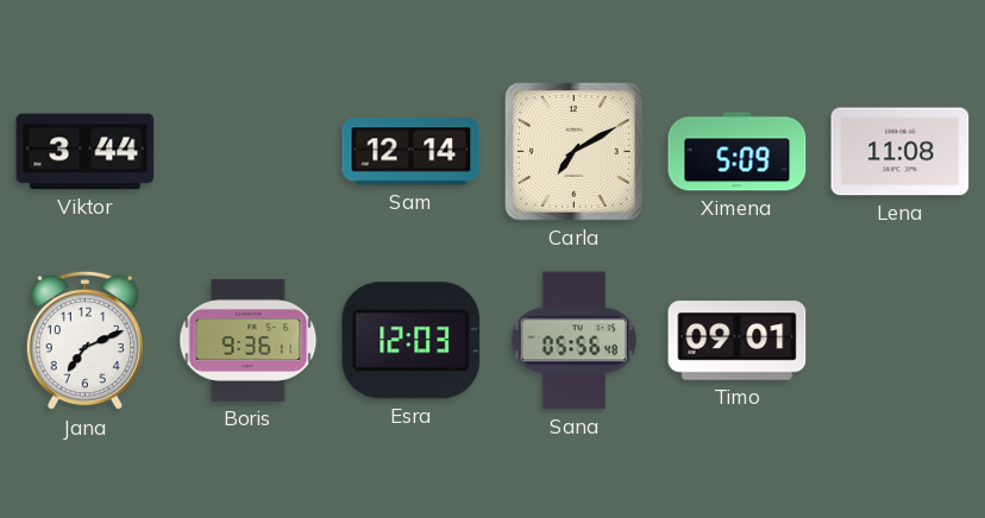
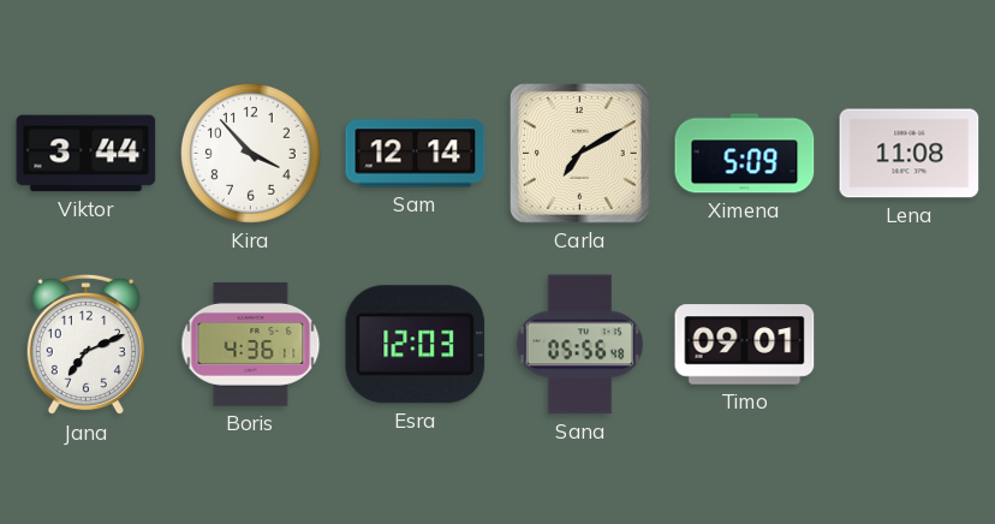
Kira: none -> 3:53
Boris: 9:36 -> 4:36
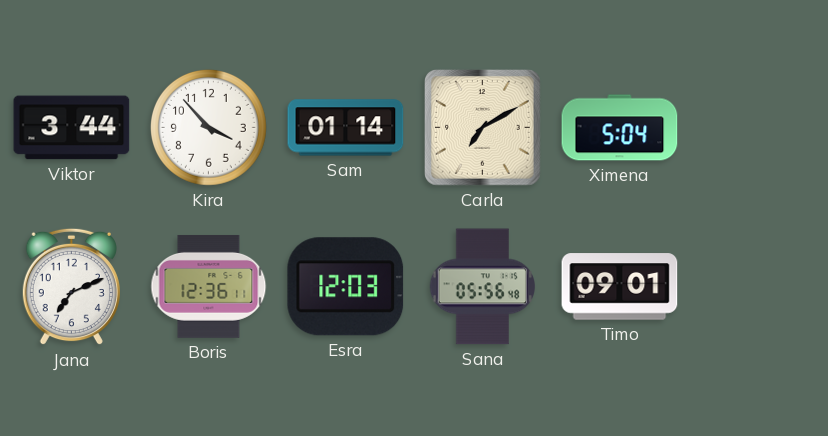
Sam: 12:14 -> 01:14
Ximena: 5:09 -> 5:04
Lena: 11:08 -> none
Boris: 4:36 -> 12:36
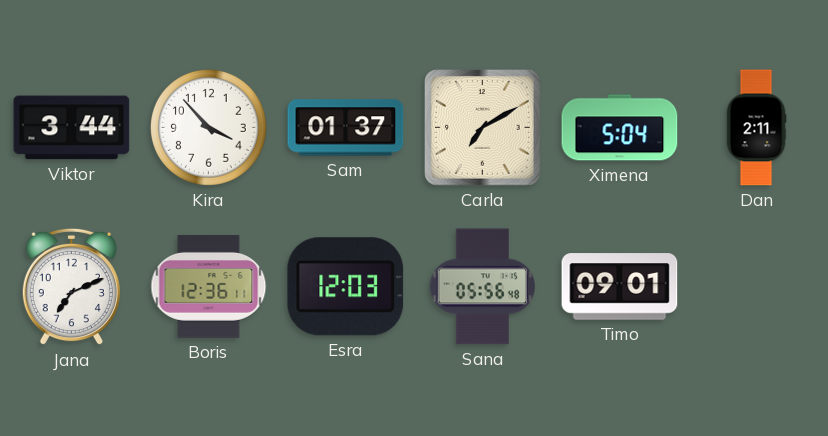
Sam: 01:14 -> 01:37
Dan: none -> 2:11
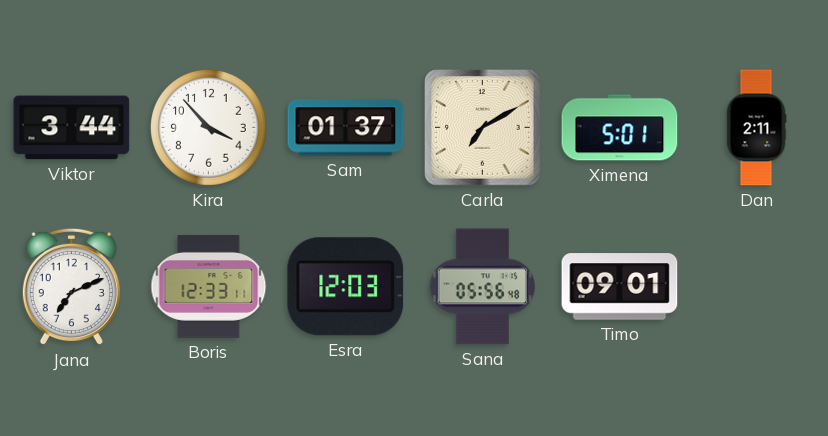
Ximena: 5:04 -> 5:01
Boris: 12:36 -> 12:33
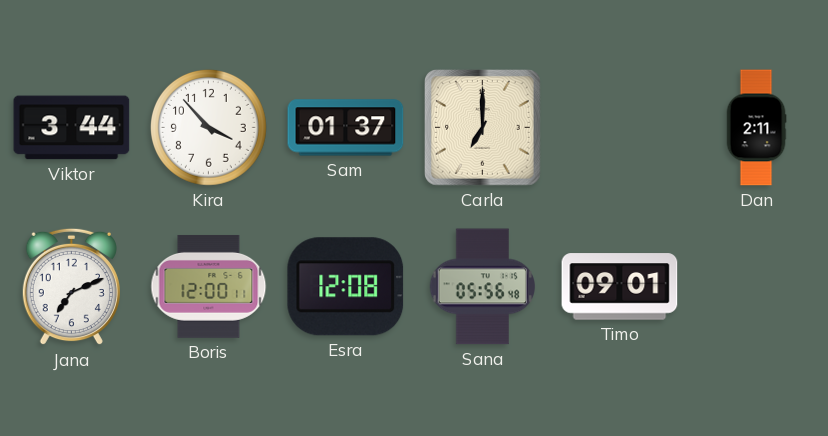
Carla: 7:10 -> 7:00
Ximena: 5:01 -> none
Boris: 12:33 -> 12:00
Esra: 12:03 -> 12:08
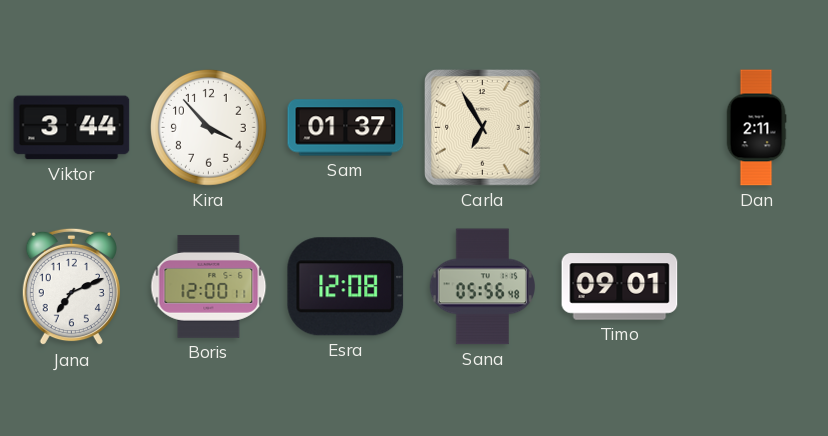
Carla: 7:00 -> 6:55
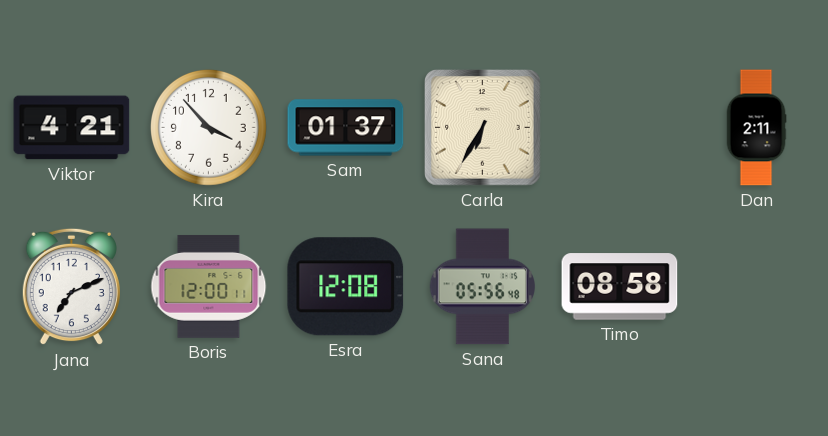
Viktor: 3:44 -> 4:21
Carla: 6:55 -> 6:35
Timo: 09:01 -> 08:58
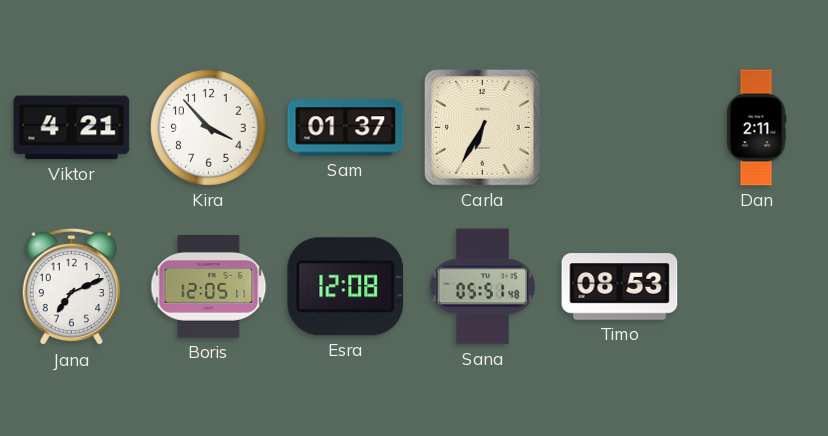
Boris: 12:00 -> 12:05
Sana: 05:56 -> 05:51
Timo: 08:58 -> 08:53
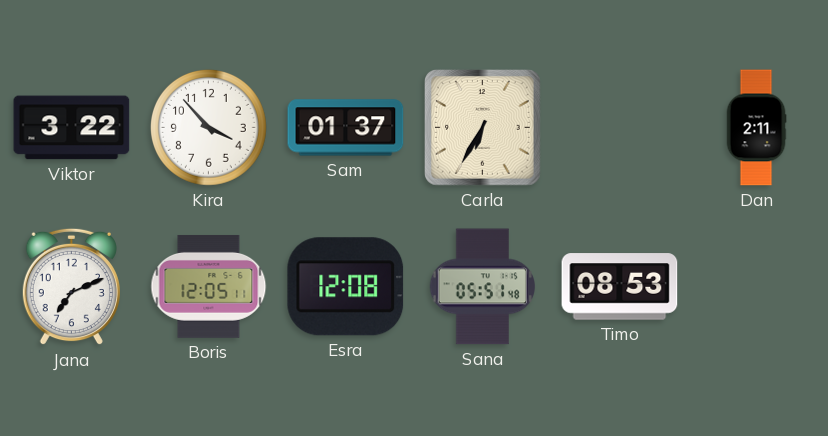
Viktor: 4:21 -> 3:22
